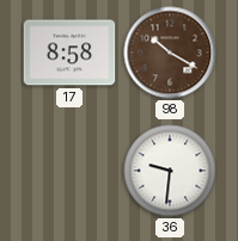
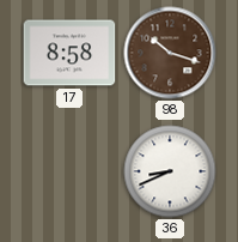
98: 10:20 -> 10:18
36: 9:31 -> 8:41
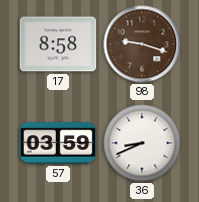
98: 10:18 -> 9:18
57: none -> 03:59
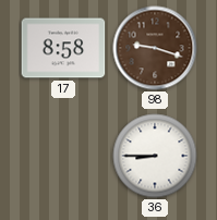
57: 03:59 -> none
36: 8:41 -> 8:45
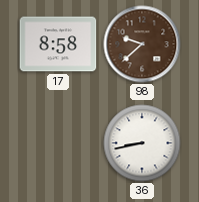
98: 9:18 -> 9:38
36: 8:45 -> 8:43
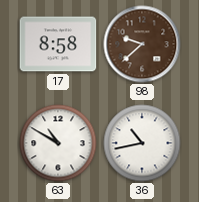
63: none -> 10:50
36: 8:43 -> 10:43
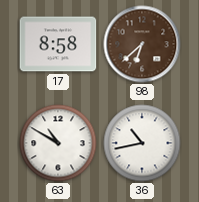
98: 9:38 -> 6:38
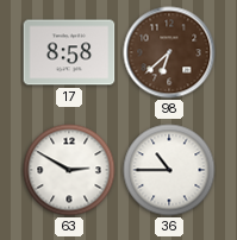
63: 10:50 -> 2:50
36: 10:43 -> 10:45
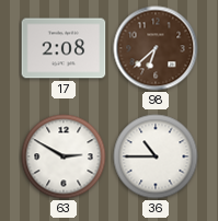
17: 8:58 -> 2:08
